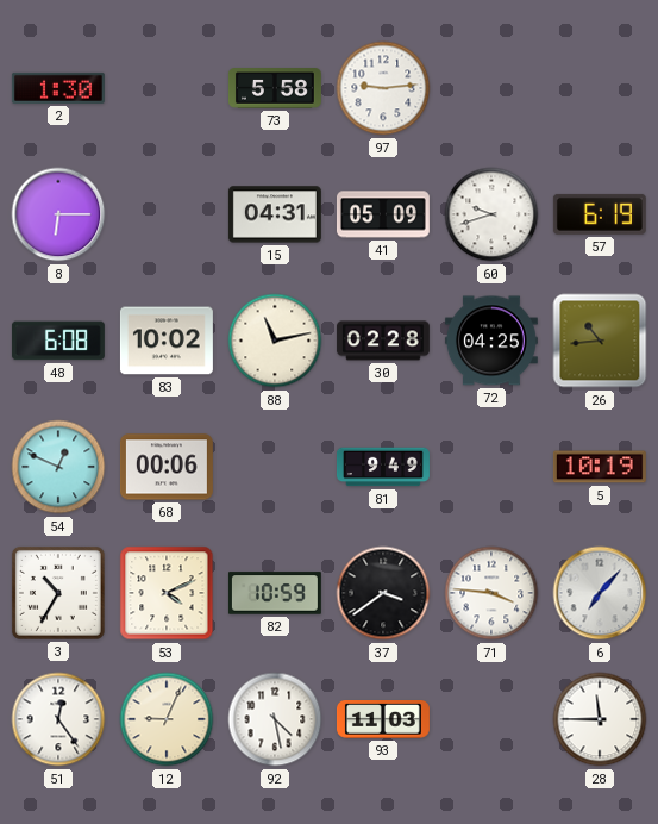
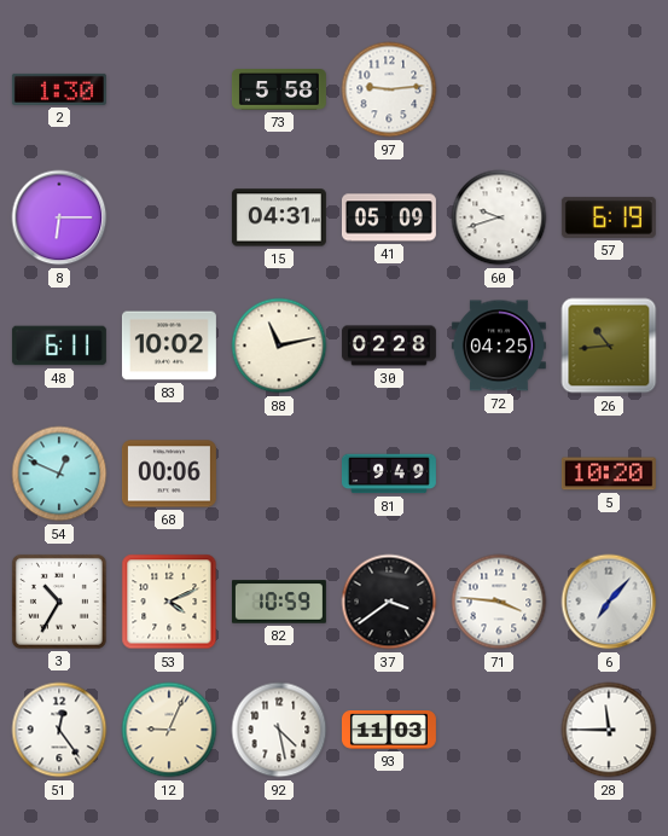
48: 6:08 -> 6:11
5: 10:19 -> 10:20
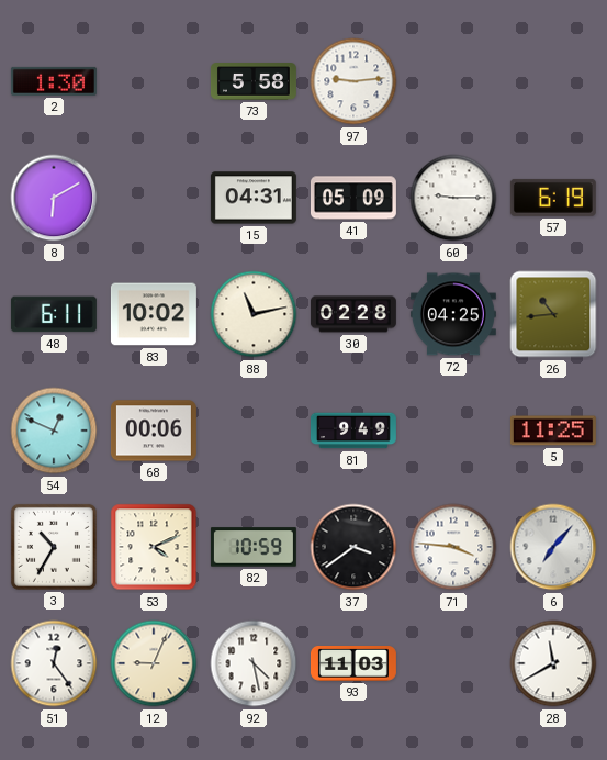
8: 6:15 -> 6:10
60: 9:42 -> 9:15
5: 10:20 -> 11:25
28: 11:45 -> 11:40
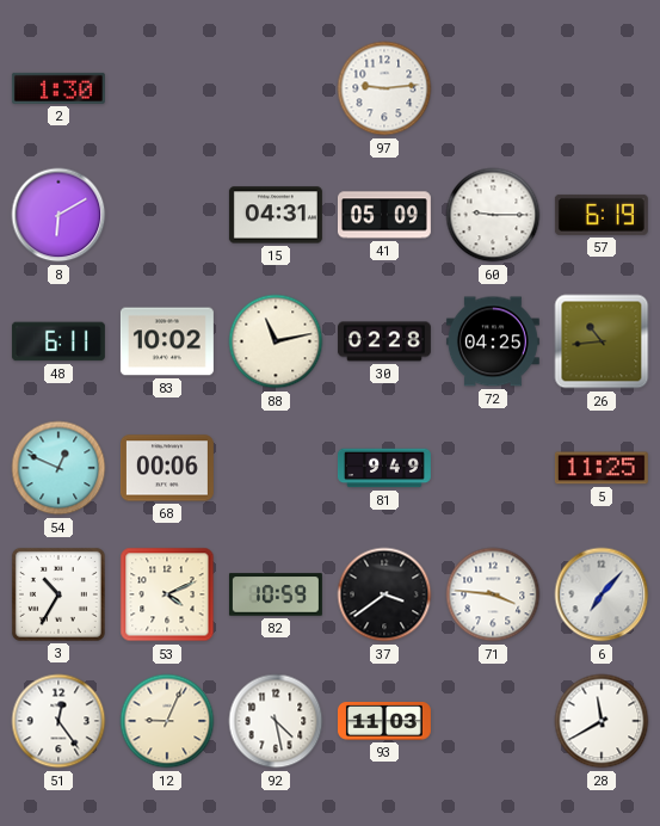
73: 5:58 -> none
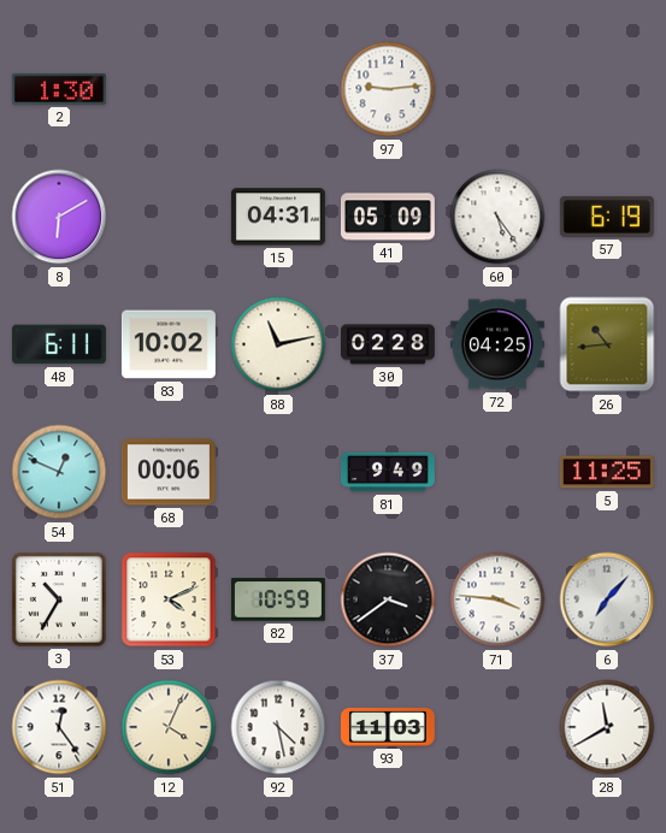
60: 9:15 -> 5:24
12: 9:04 -> 4:04
